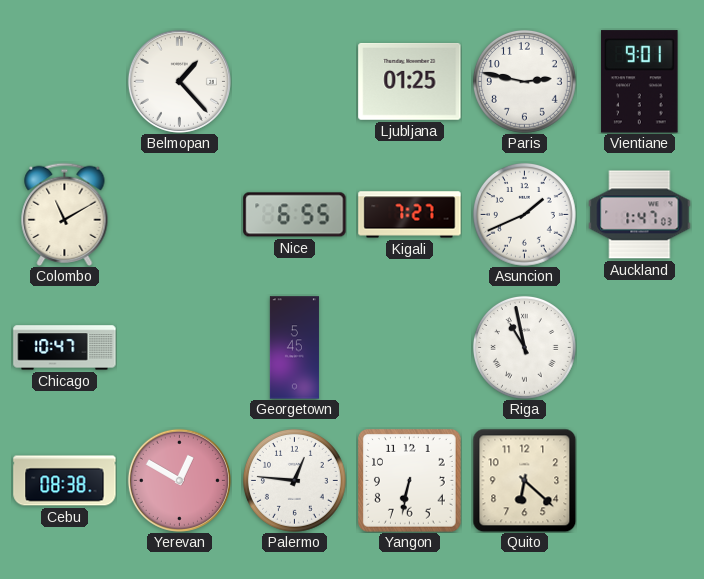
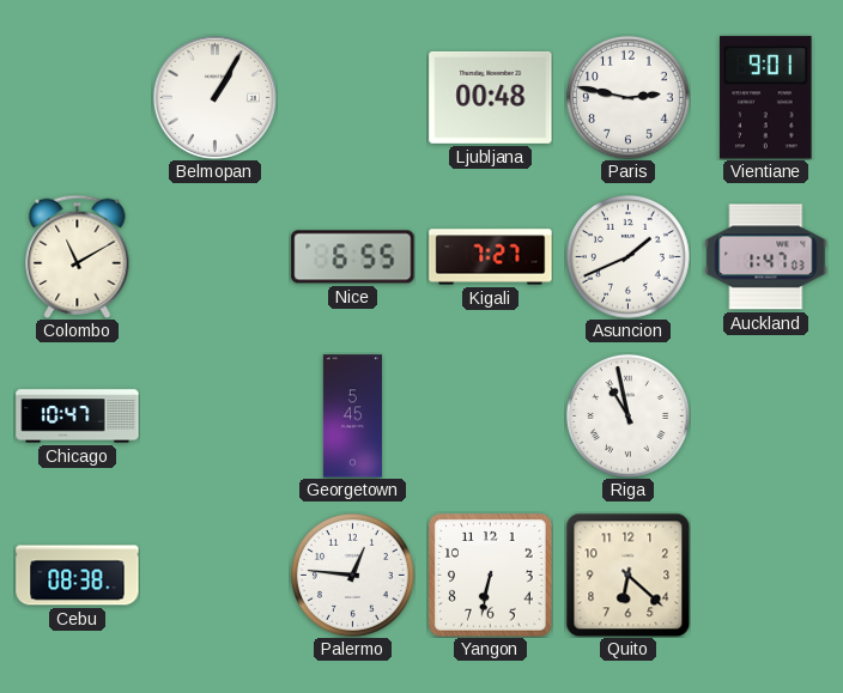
Belmopan: 1:23 -> 1:05
Ljubljana: 01:25 -> 00:48
Yerevan: 12:50 -> none
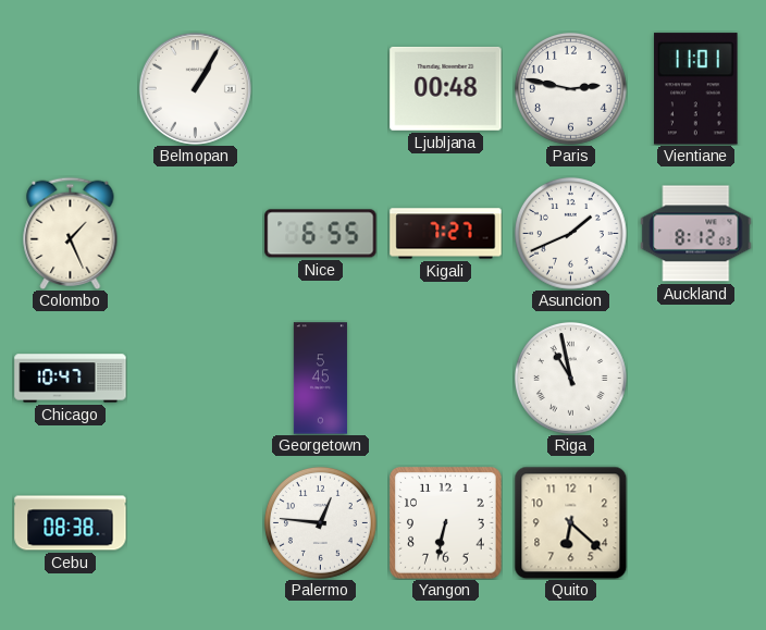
Vientiane: 9:01 -> 11:01
Colombo: 11:10 -> 1:26
Auckland: 1:47 -> 8:12
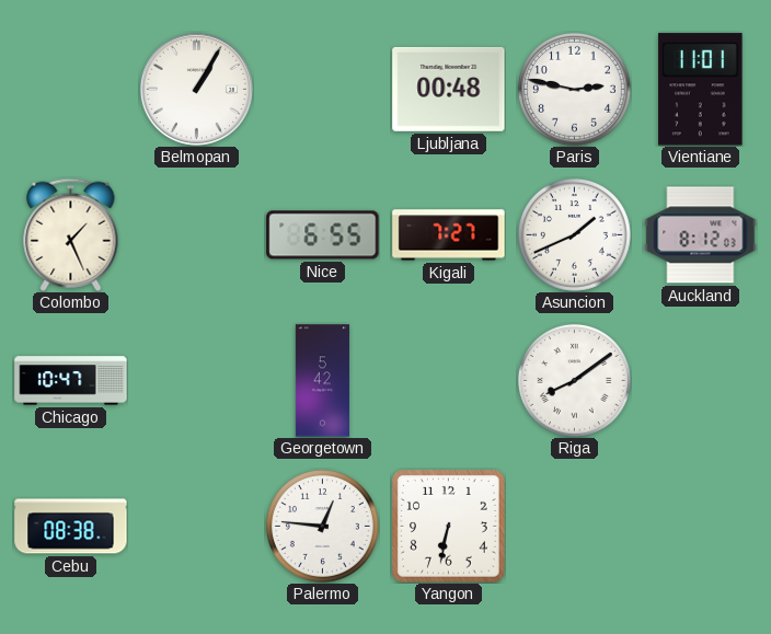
Georgetown: 5:45 -> 5:42
Riga: 10:58 -> 8:09
Quito: 6:22 -> none
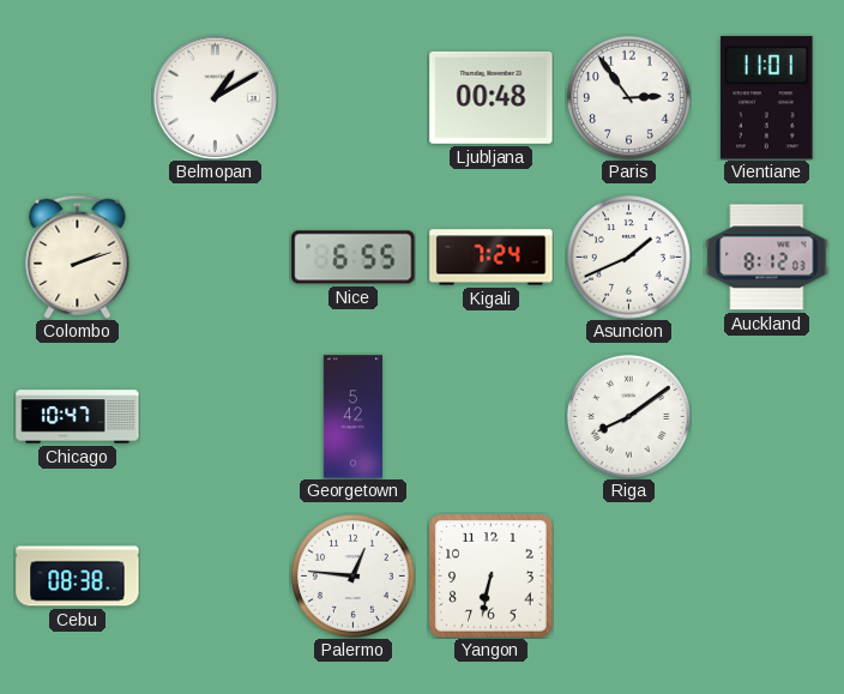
Belmopan: 1:05 -> 1:10
Paris: 2:47 -> 2:54
Colombo: 1:26 -> 2:12
Kigali: 7:27 -> 7:24
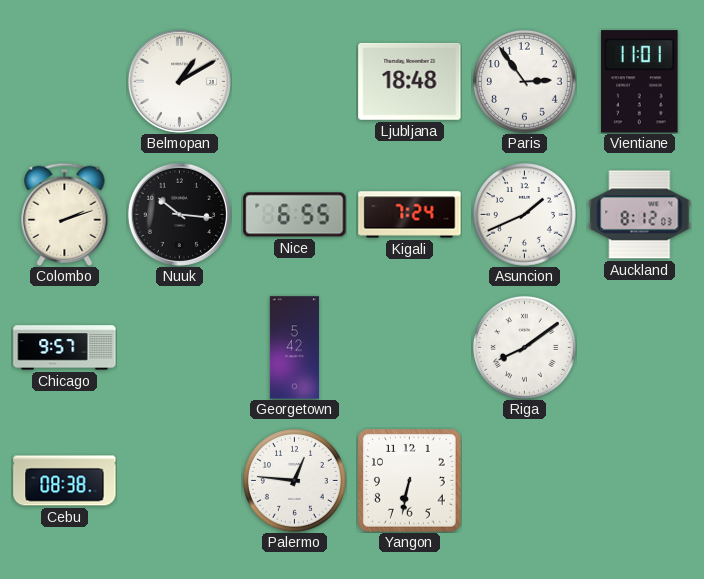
Ljubljana: 00:48 -> 18:48
Nuuk: none -> 10:16
Chicago: 10:47 -> 9:57
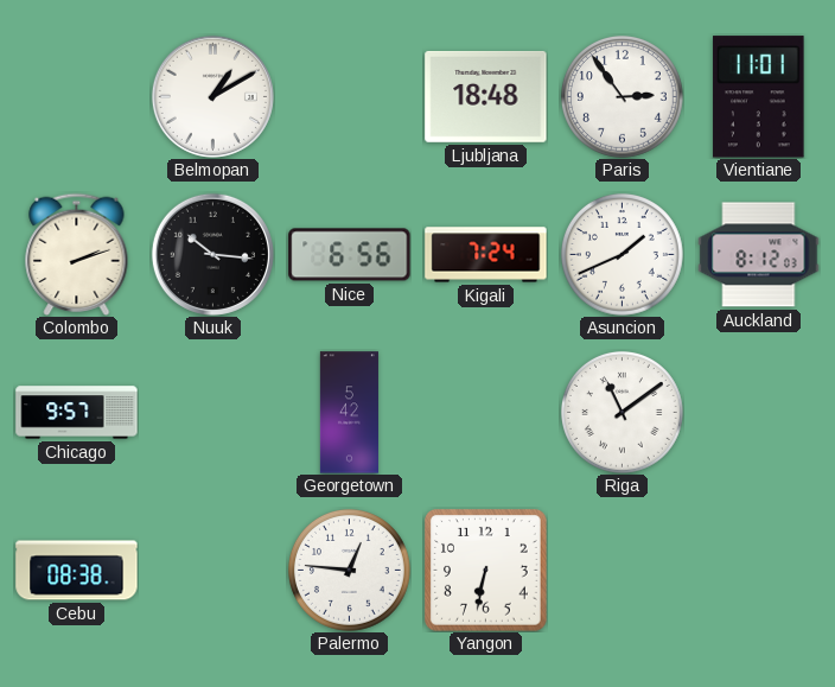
Nice: 6:55 -> 6:56
Riga: 8:09 -> 11:09
